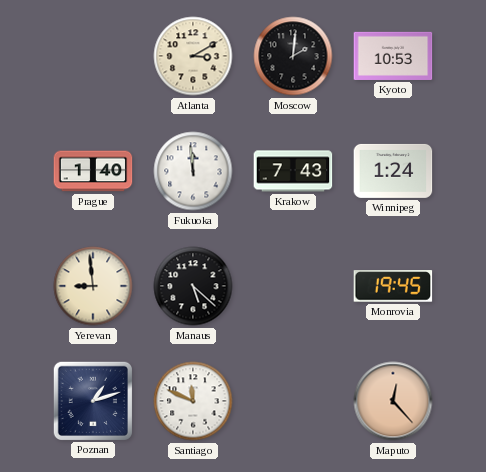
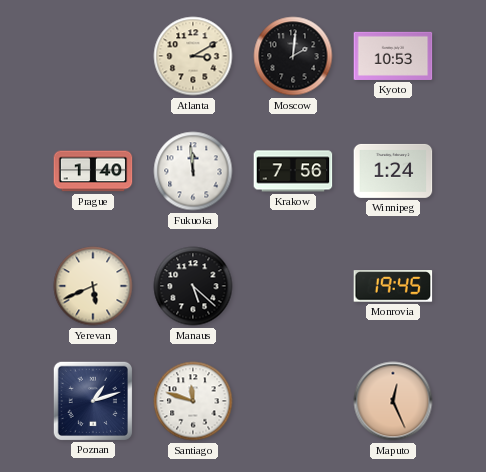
Krakow: 7:43 -> 7:56
Yerevan: 8:59 -> 5:41
Santiago: 11:49 -> 11:48
Maputo: 12:23 -> 12:26
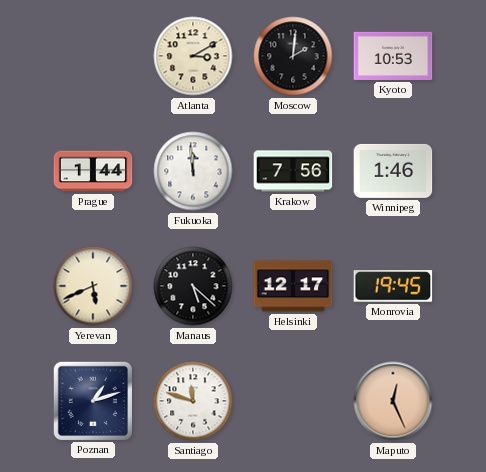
Prague: 1:40 -> 1:44
Winnipeg: 1:24 -> 1:46
Helsinki: none -> 12:17
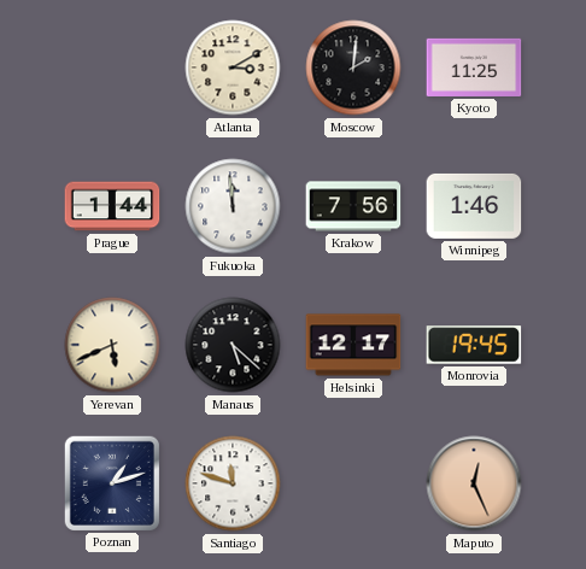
Kyoto: 10:53 -> 11:25
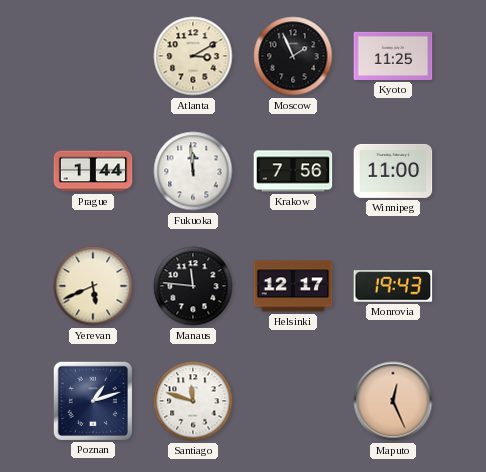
Moscow: 2:01 -> 1:56
Winnipeg: 1:46 -> 11:00
Manaus: 5:22 -> 11:46
Monrovia: 19:45 -> 19:43
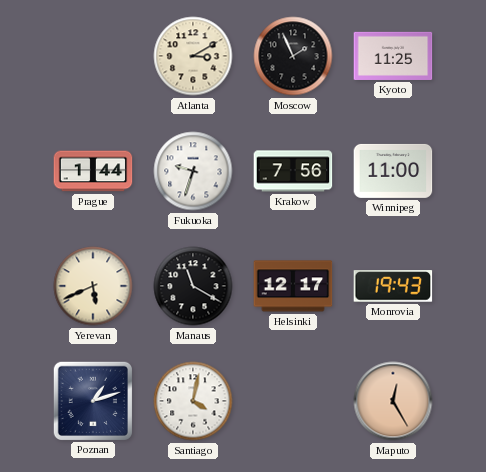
Fukuoka: 11:59 -> 9:33
Manaus: 11:46 -> 11:20
Santiago: 11:48 -> 4:02
Maputo: 12:26 -> 12:25
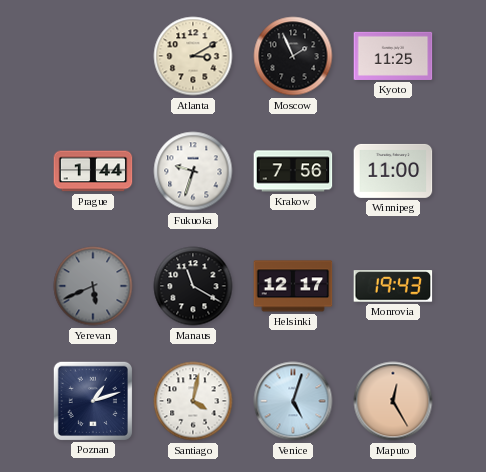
Yerevan dial: cream -> grey
Venice: none -> 5:03
